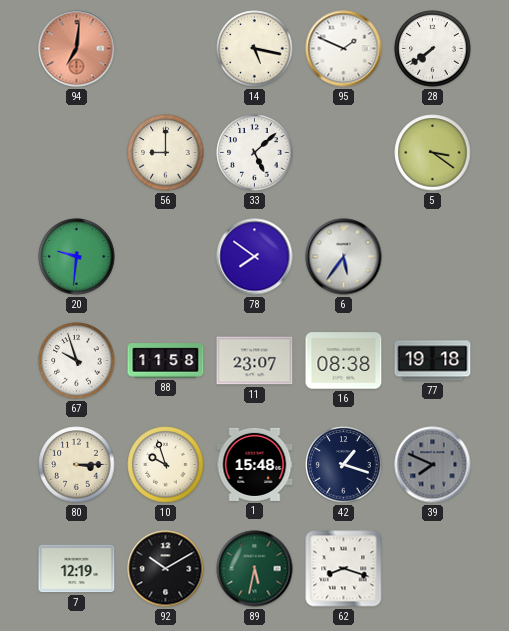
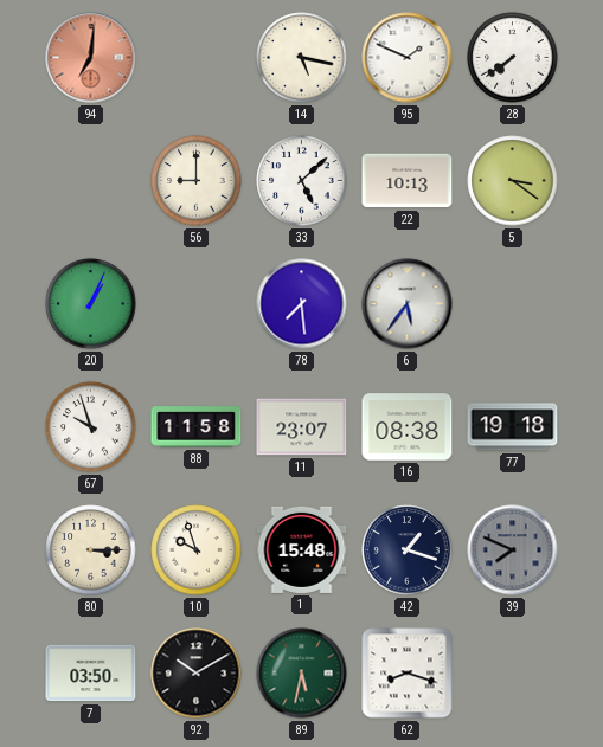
22: none -> 10:13
20: 9:31 -> 1:04
78: 7:51 -> 7:29
7: 12:19 -> 03:50
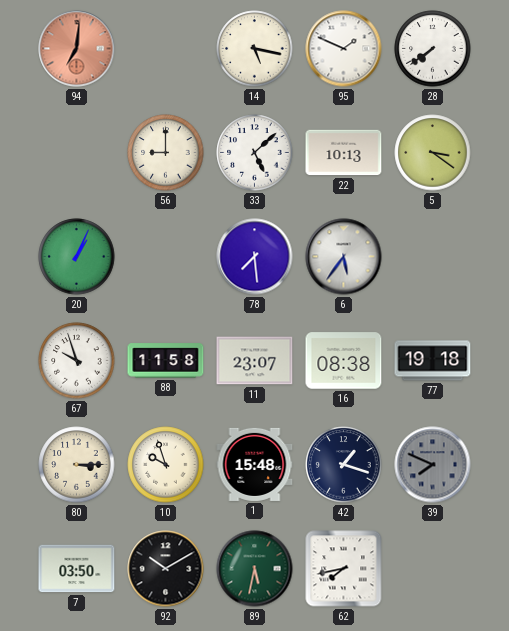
62: 8:18 -> 7:43
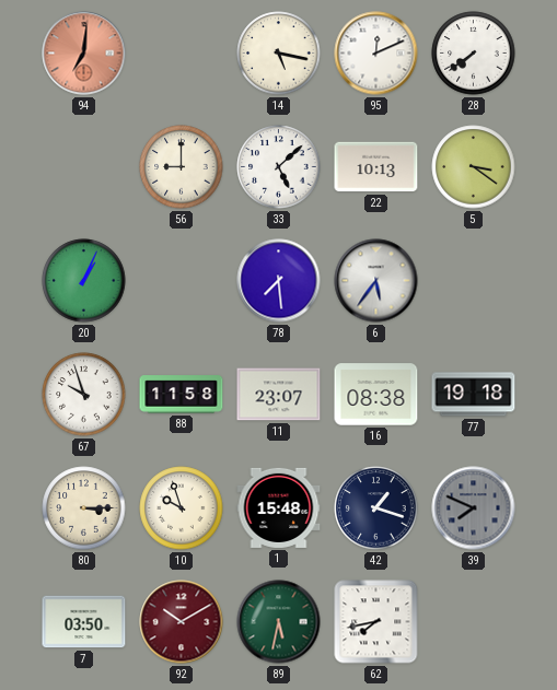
95: 1:49 -> 12:11
92 dial: black -> burgundy
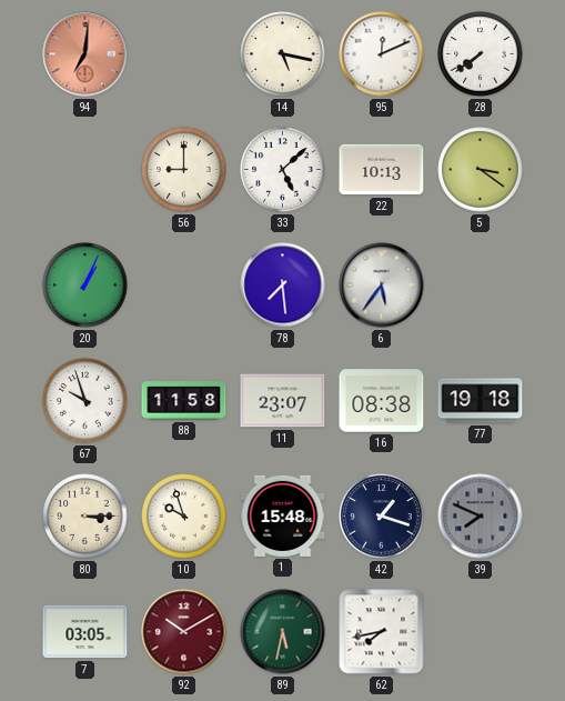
7: 03:50 -> 03:05
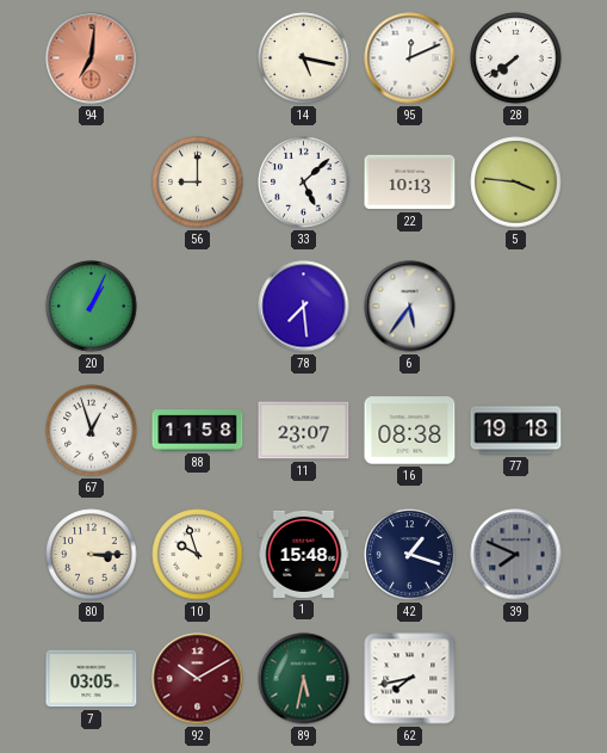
5: 3:21 -> 3:46
67: 9:57 -> 12:57
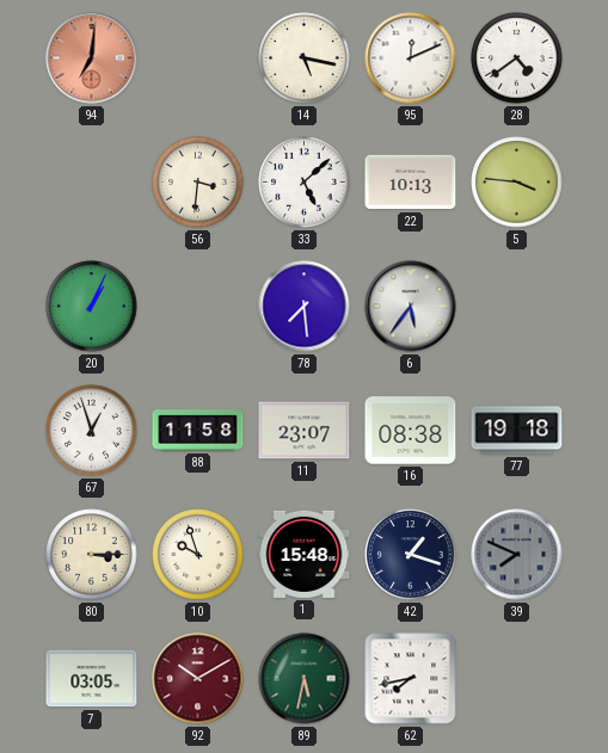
28: 7:39 -> 4:39
56: 9:00 -> 3:31
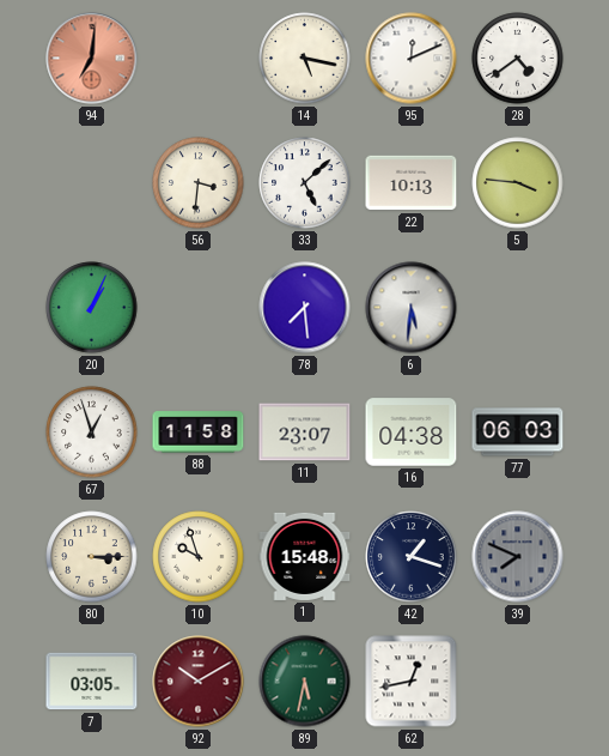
6: 5:36 -> 5:31
16: 08:38 -> 04:38
77: 19:18 -> 06:03
62: 7:43 -> 12:43
